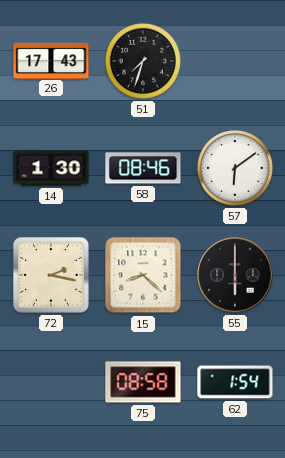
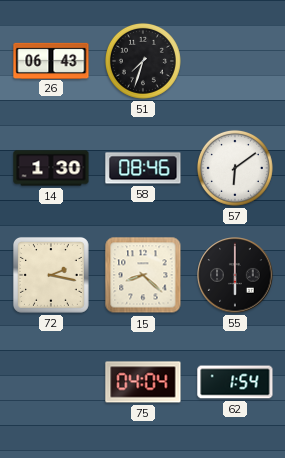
26: 17:43 -> 06:43
75: 08:58 -> 04:04
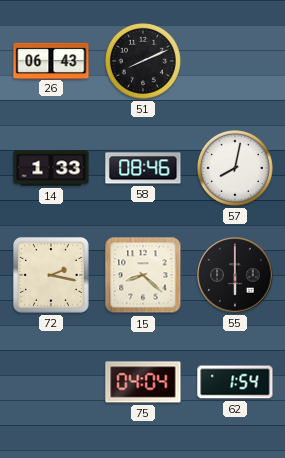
51: 7:33 -> 8:11
14: 1:30 -> 1:33
57: 6:09 -> 8:02
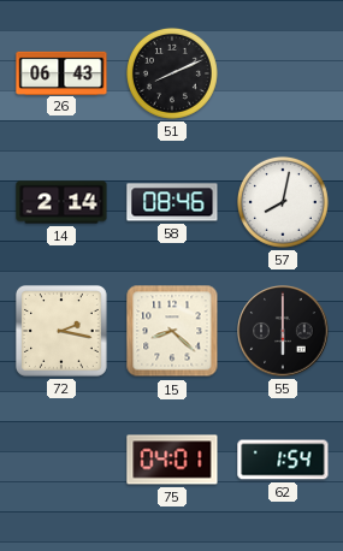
14: 1:33 -> 2:14
75: 04:04 -> 04:01
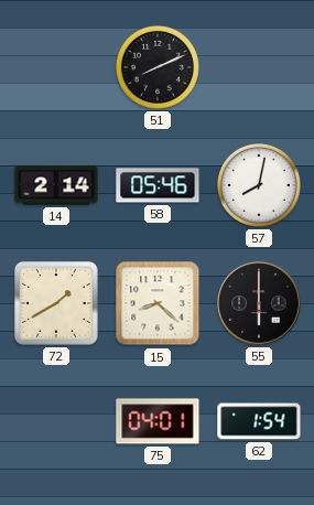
26: 06:43 -> none
58: 08:46 -> 05:46
72: 2:17 -> 1:40
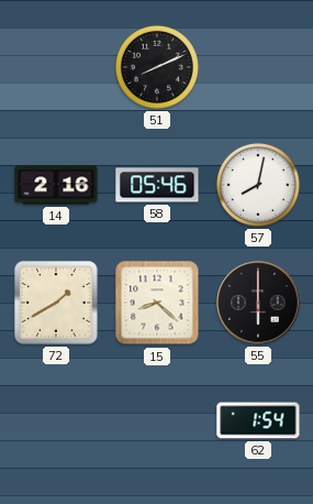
14: 2:14 -> 2:16
75: 04:01 -> none
